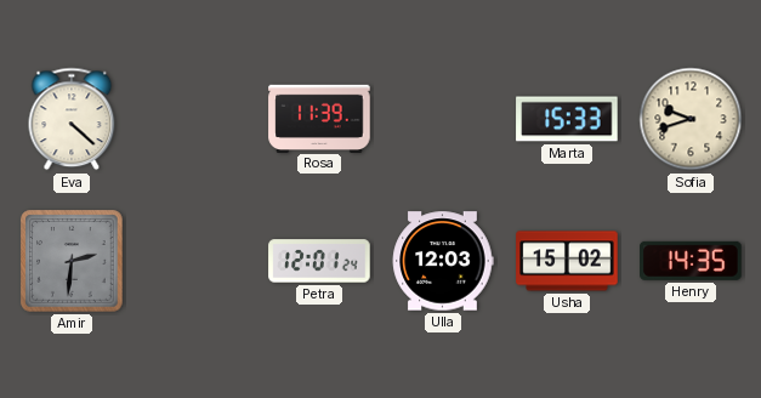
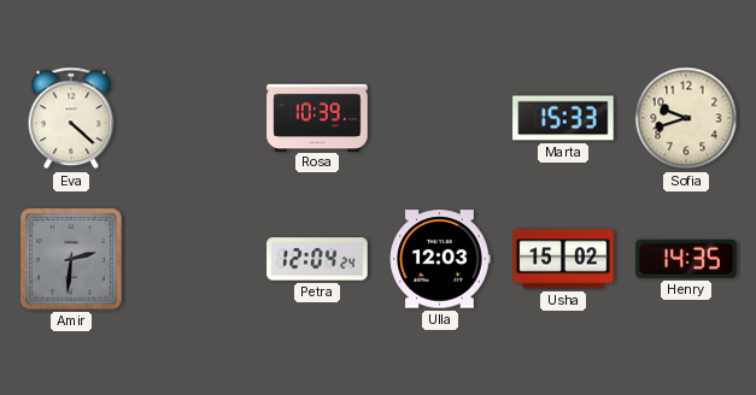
Rosa: 11:39 -> 10:39
Petra: 12:01 -> 12:04
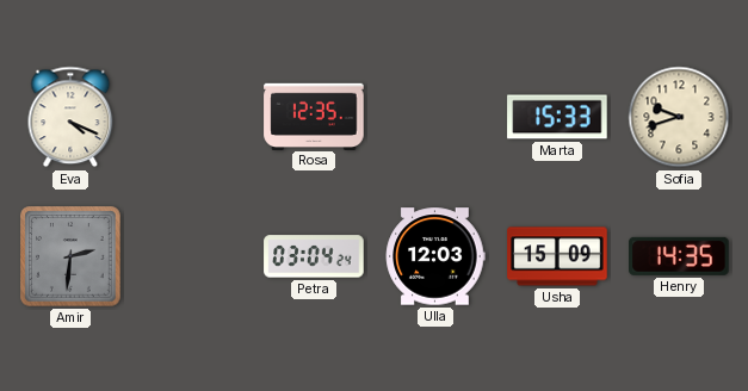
Eva: 4:22 -> 4:19
Rosa: 10:39 -> 12:35
Petra: 12:04 -> 03:04
Usha: 15:02 -> 15:09
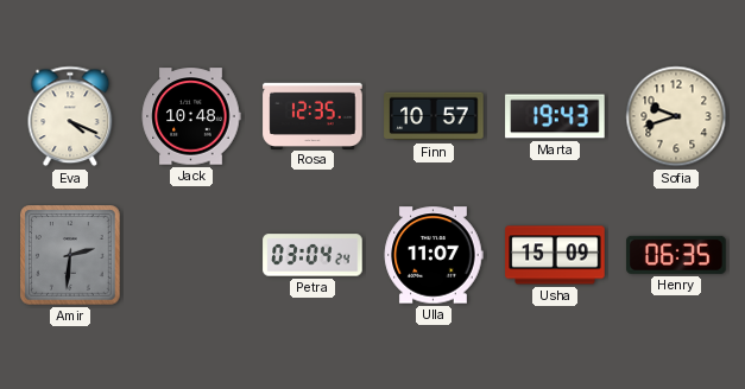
Jack: none -> 10:48
Finn: none -> 10:57
Marta: 15:33 -> 19:43
Ulla: 12:03 -> 11:07
Henry: 14:35 -> 06:35
